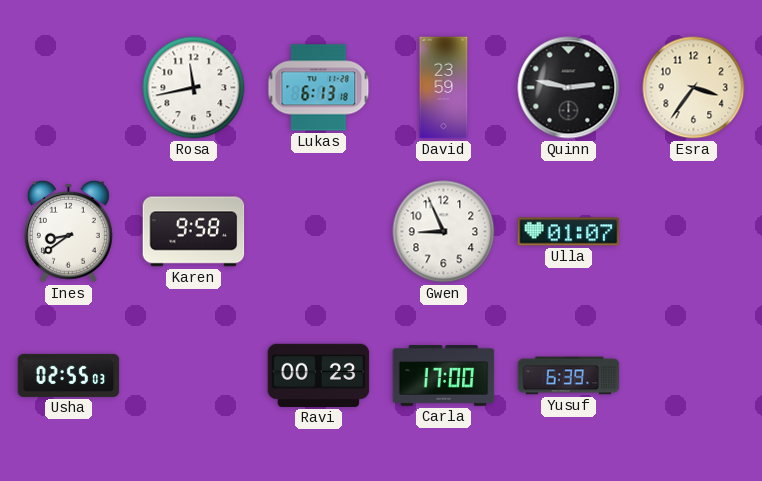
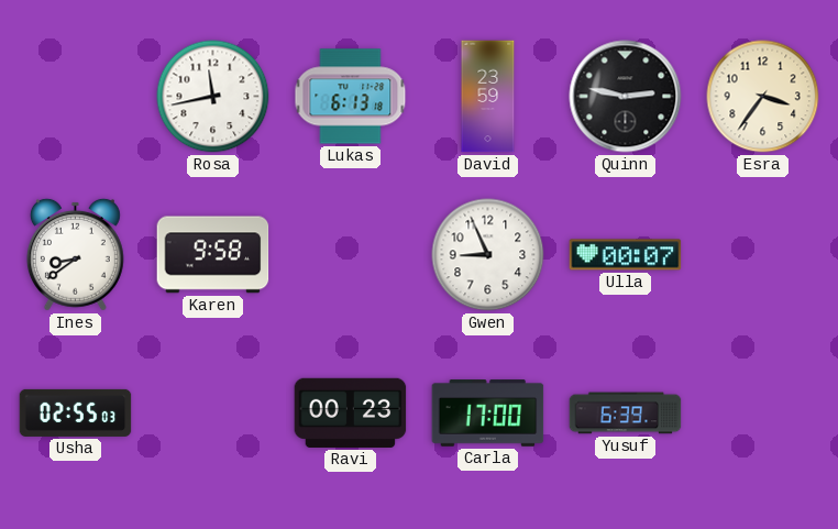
Ulla: 01:07 -> 00:07
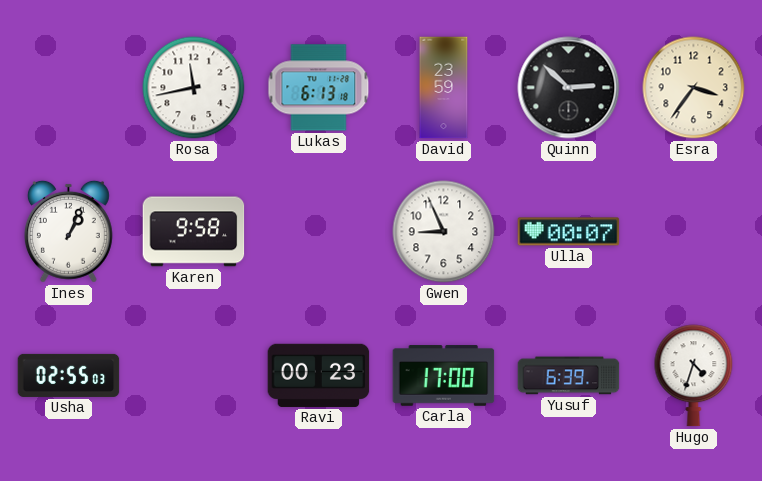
Quinn: 2:47 -> 2:52
Ines: 8:39 -> 1:04
Hugo: none -> 4:33
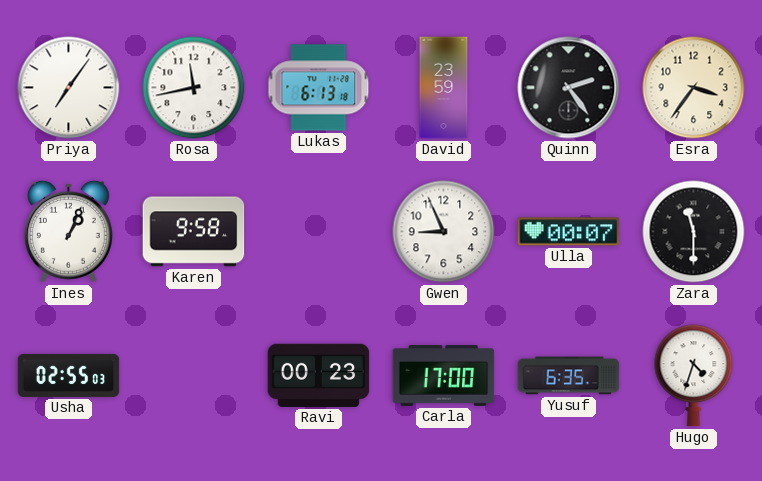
Priya: none -> 7:06
Quinn: 2:52 -> 2:24
Zara: none -> 11:30
Yusuf: 6:39 -> 6:35
